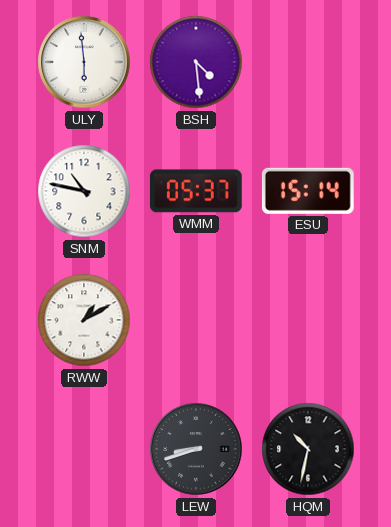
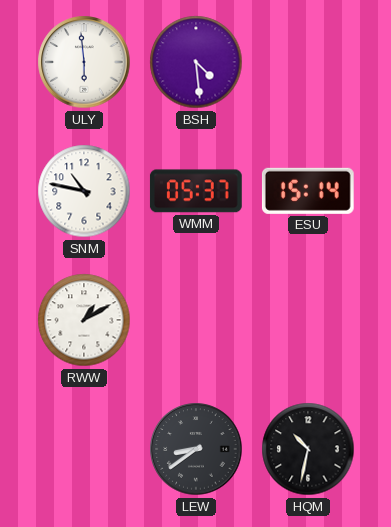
LEW: 8:42 -> 8:39
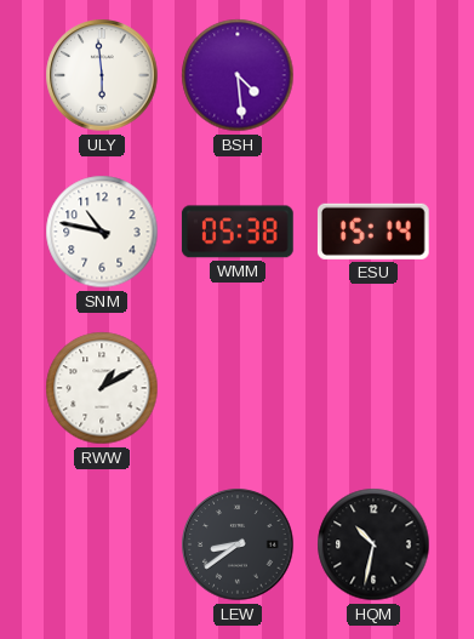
WMM: 05:37 -> 05:38
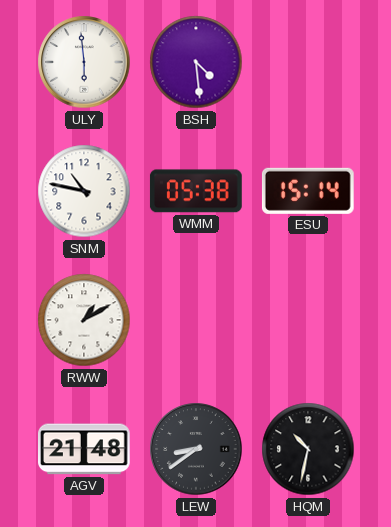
AGV: none -> 21:48
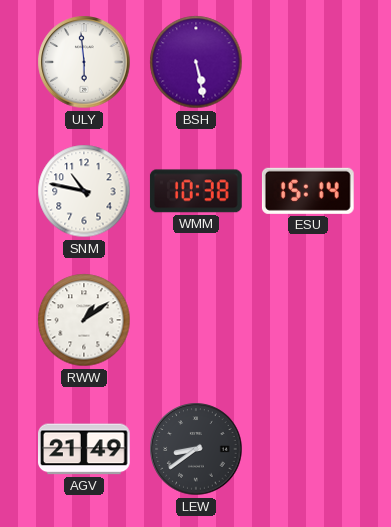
BSH: 4:29 -> 5:28
WMM: 05:38 -> 10:38
RWW: 1:10 -> 1:09
AGV: 21:48 -> 21:49
HQM: 10:32 -> none
